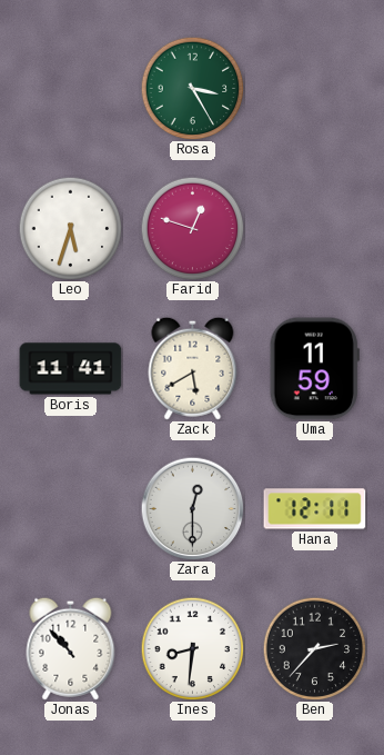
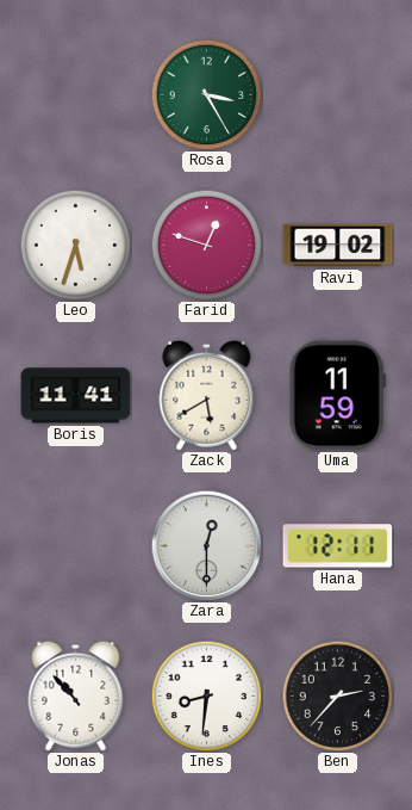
Ravi: none -> 19:02
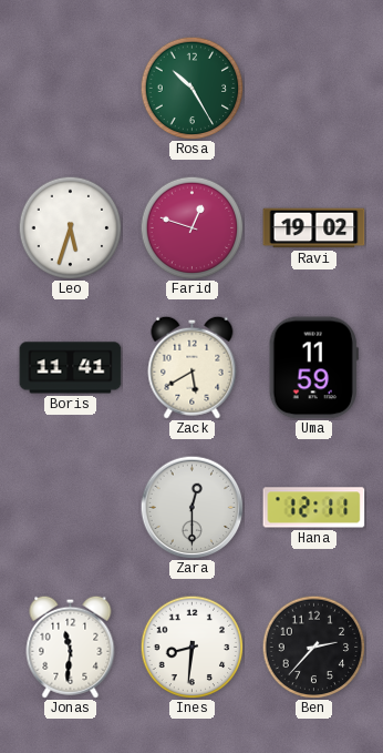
Rosa: 3:25 -> 10:25
Jonas: 10:53 -> 11:31
